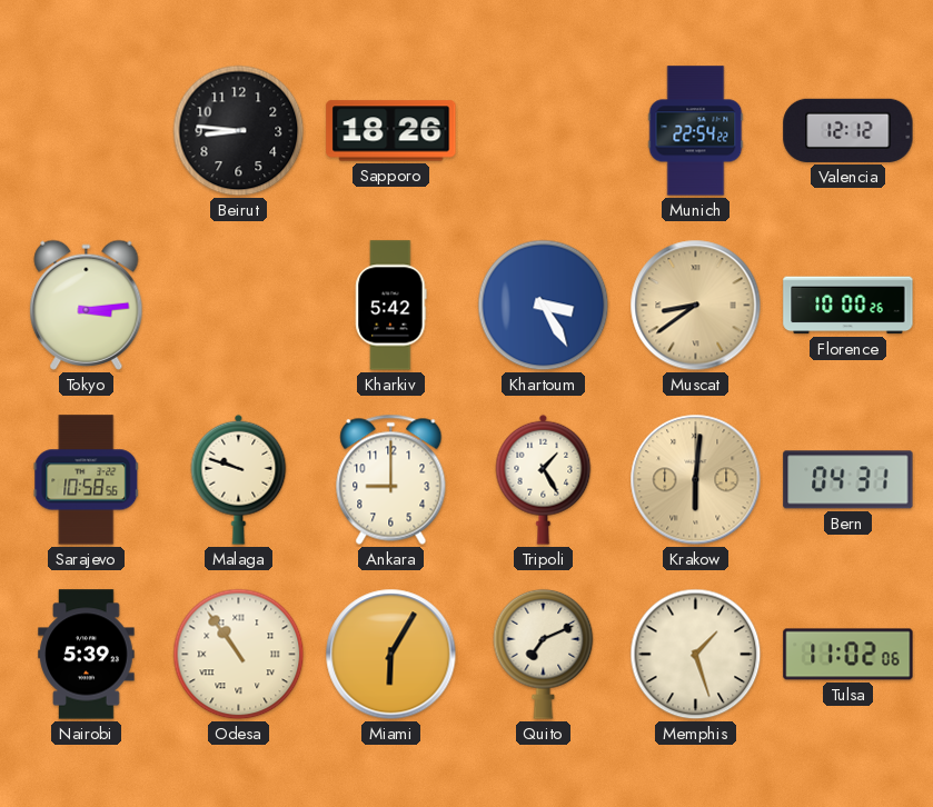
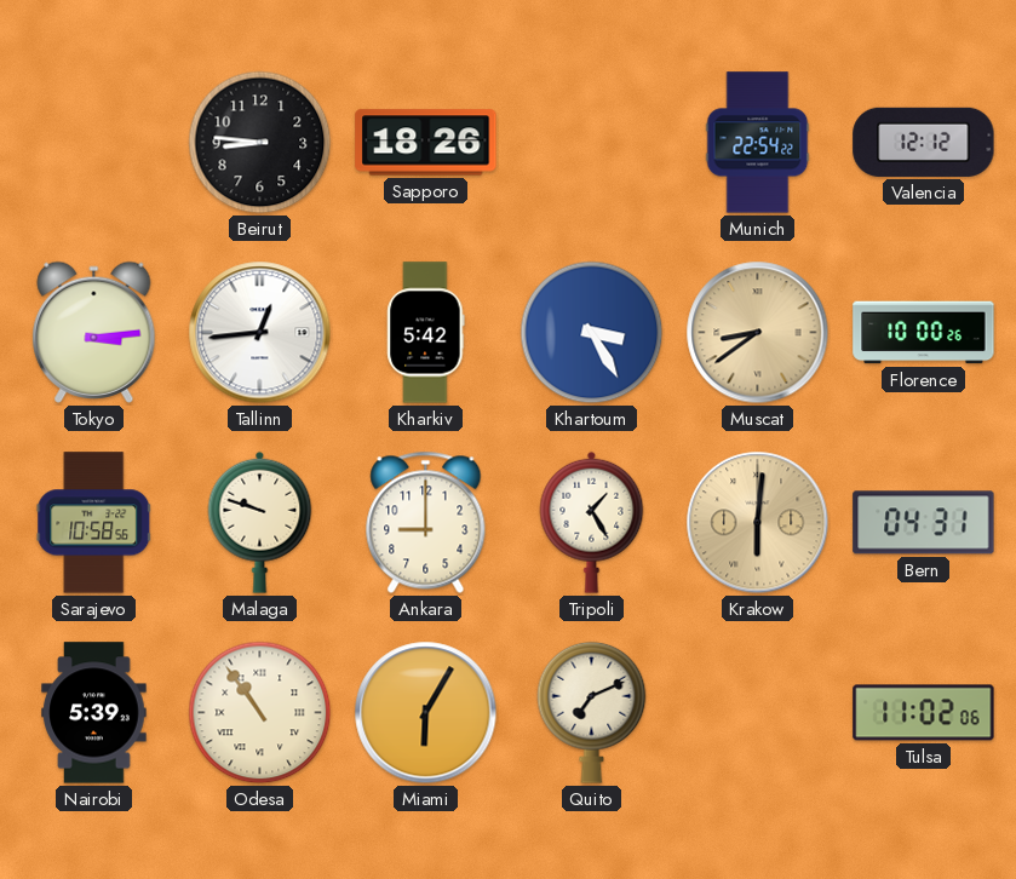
Tallinn: none -> 12:44
Memphis: 1:27 -> none
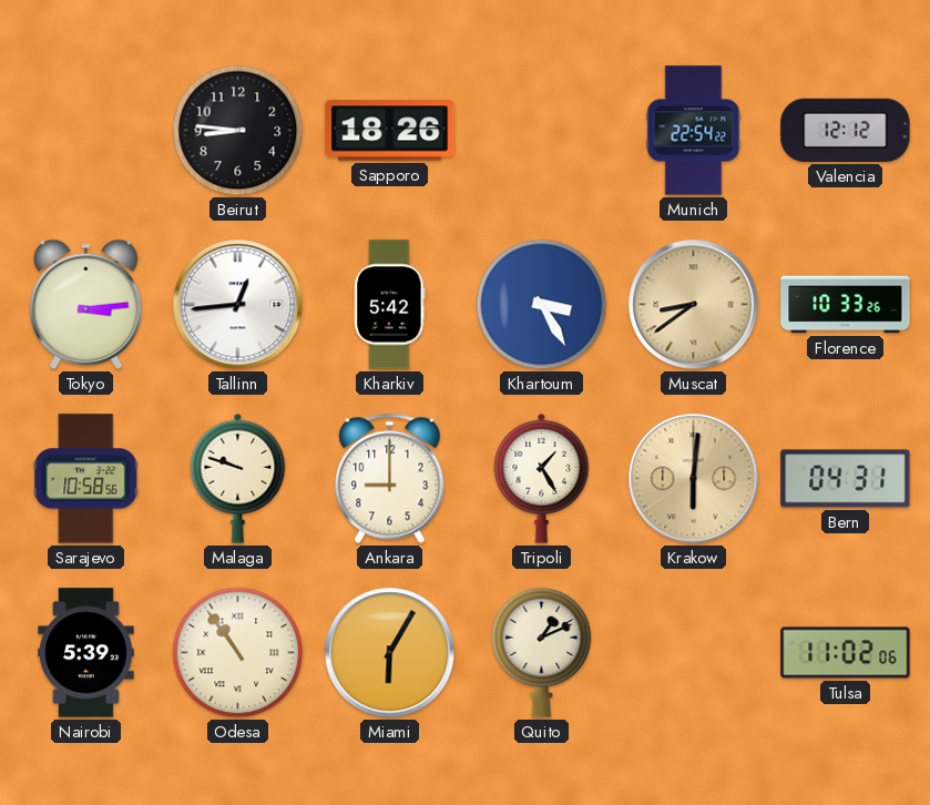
Florence: 10:00 -> 10:33
Quito: 7:11 -> 1:11
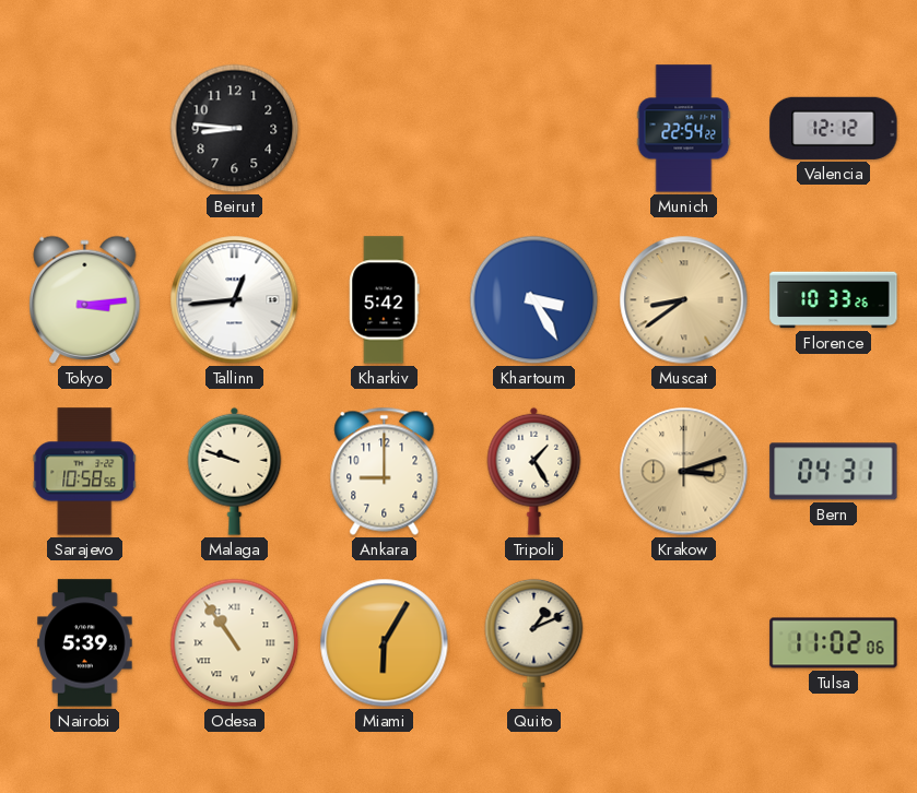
Sapporo: 18:26 -> none
Krakow: 6:01 -> 3:12
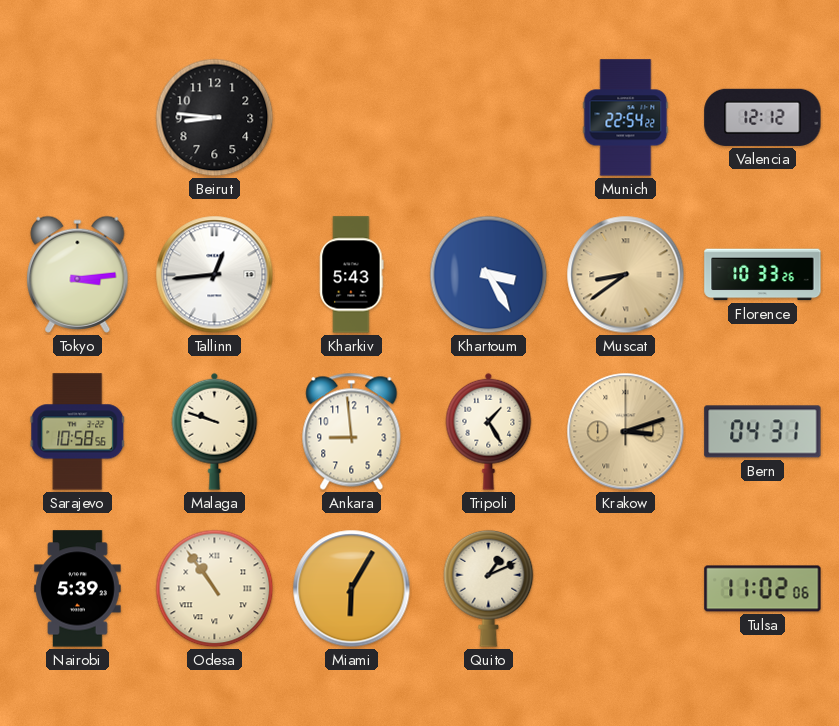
Kharkiv: 5:42 -> 5:43
Ankara: 9:00 -> 8:59
